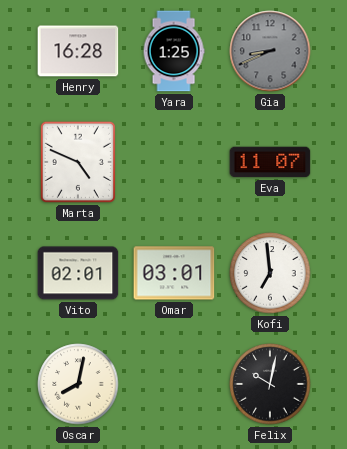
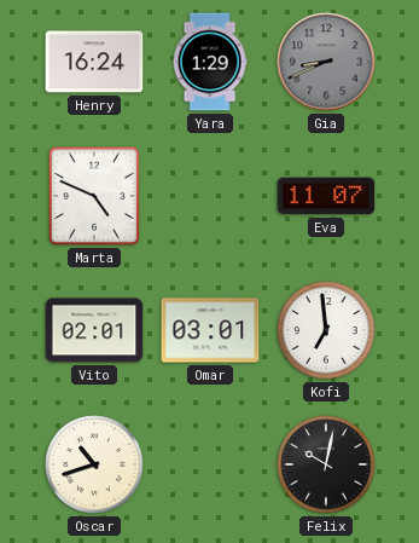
Henry: 16:28 -> 16:24
Yara: 1:25 -> 1:29
Oscar: 8:02 -> 10:42
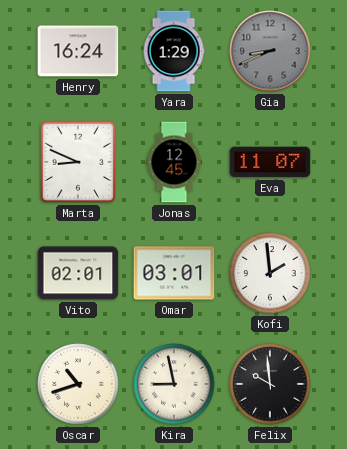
Marta: 4:49 -> 8:49
Jonas: none -> 12:45
Kofi: 6:59 -> 1:59
Kira: none -> 8:58
Felix: 10:02 -> 9:59
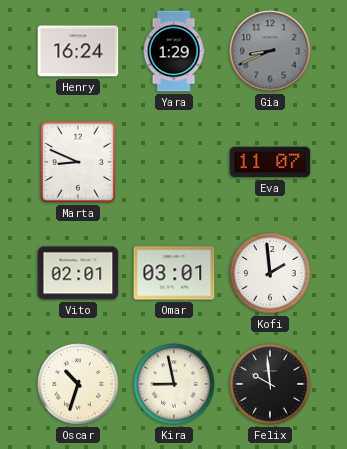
Jonas: 12:45 -> none
Oscar: 10:42 -> 10:33
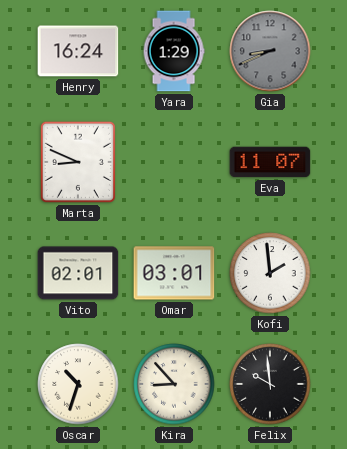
Kira: 8:58 -> 8:53
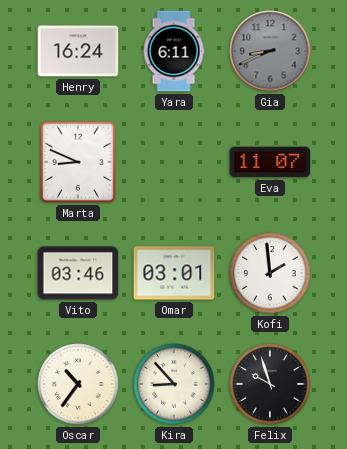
Yara: 1:29 -> 6:11
Vito: 02:01 -> 03:46
Oscar: 10:33 -> 10:36
Felix: 9:59 -> 9:57
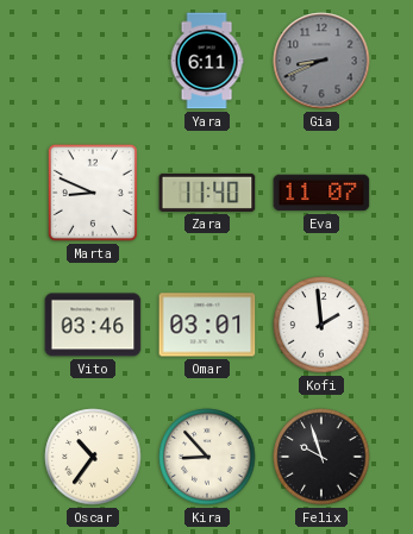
Henry: 16:24 -> none
Zara: none -> 11:40
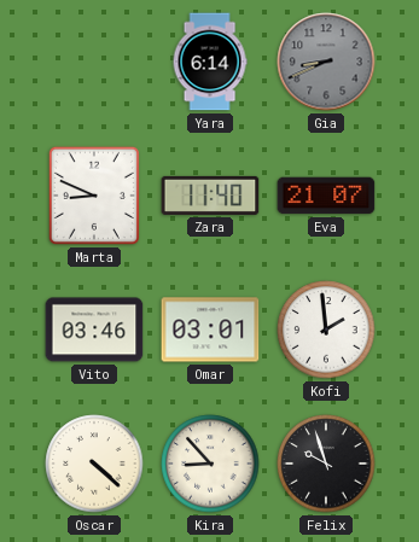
Yara: 6:11 -> 6:14
Eva: 11:07 -> 21:07
Oscar: 10:36 -> 4:22
